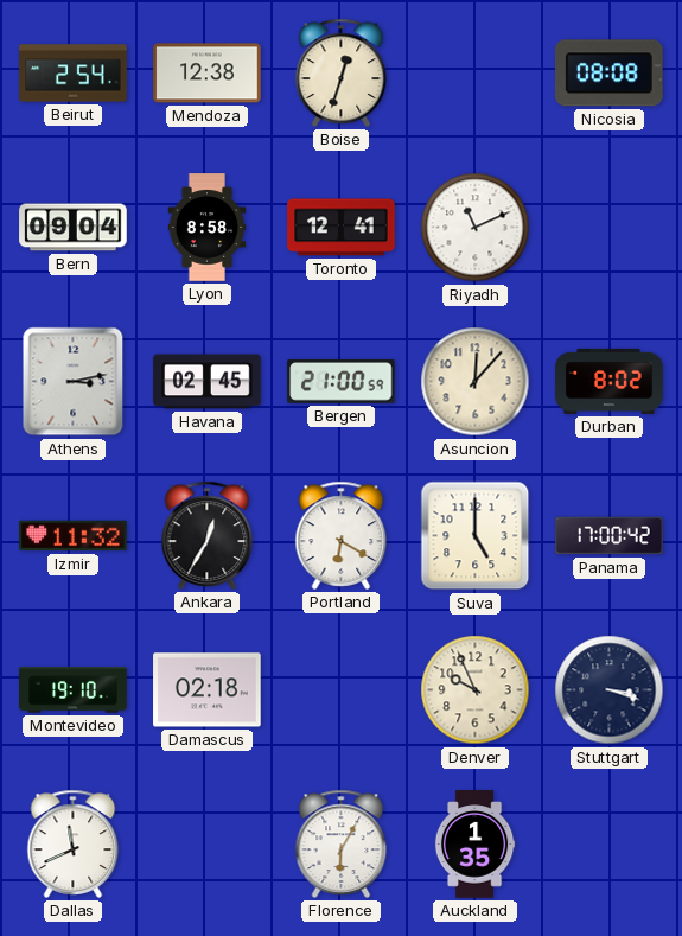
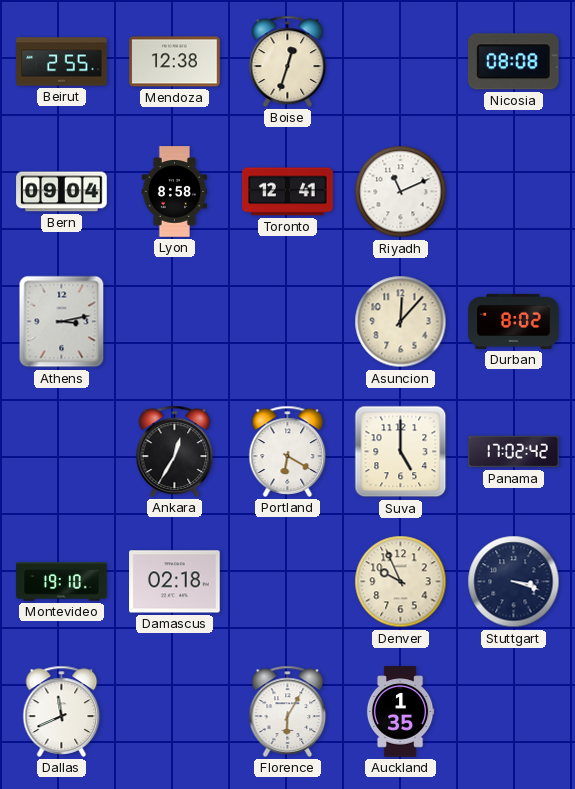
Beirut: 2:54 -> 2:55
Havana: 02:45 -> none
Bergen: 21:00 -> none
Izmir: 11:32 -> none
Panama: 17:00 -> 17:02
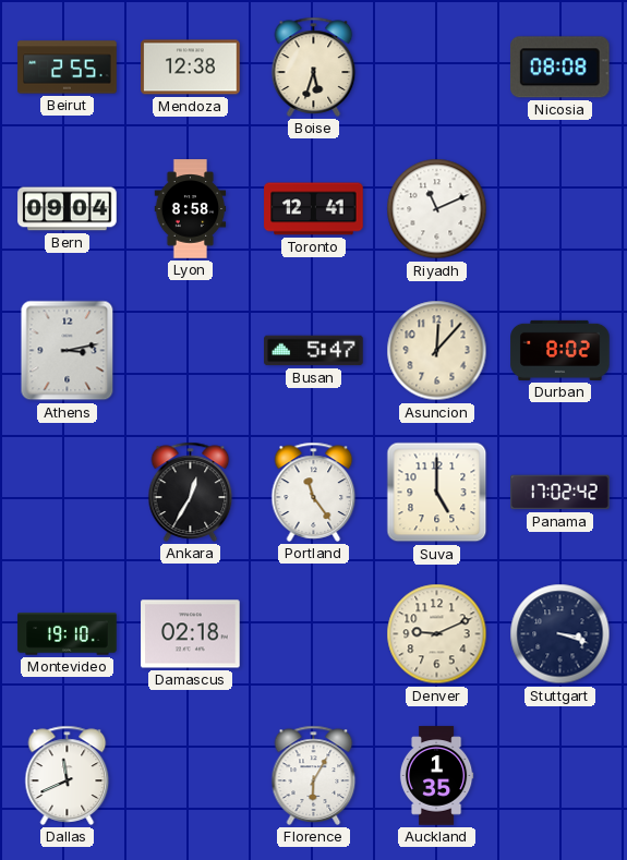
Boise: 12:33 -> 5:33
Busan: none -> 5:47
Portland: 6:20 -> 11:24
Denver: 9:56 -> 9:11
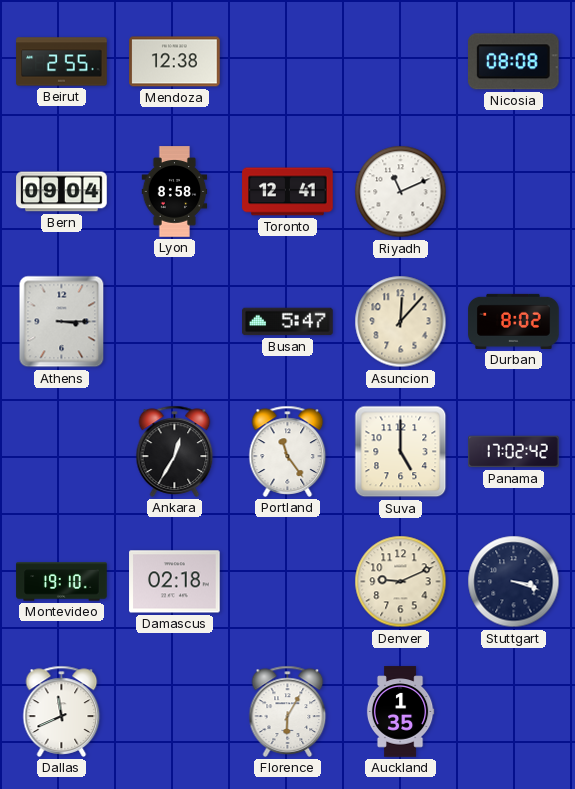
Boise: 5:33 -> none
Athens: 3:13 -> 3:15
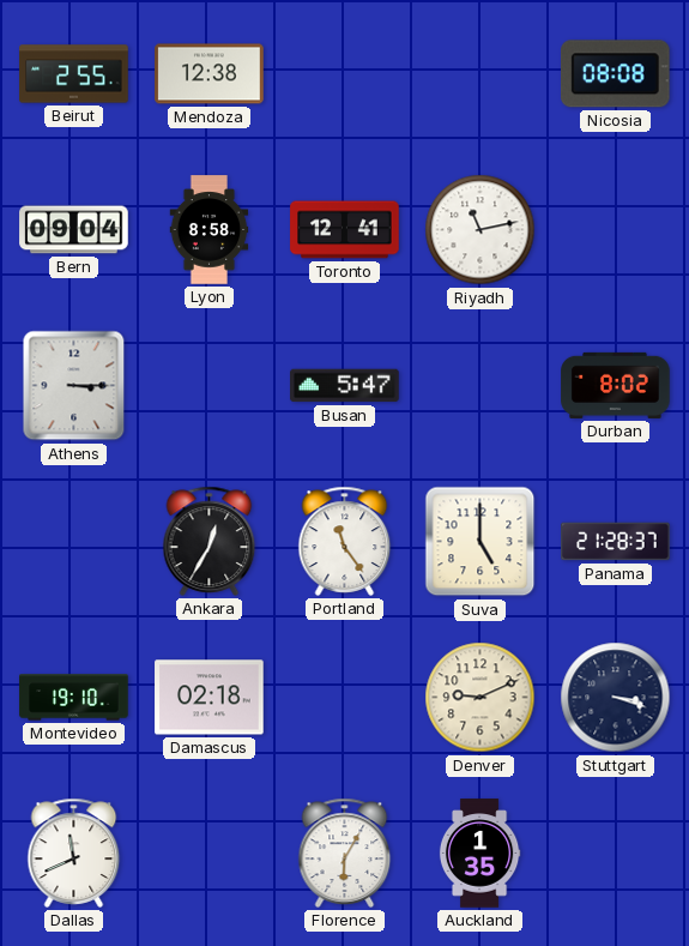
Riyadh: 11:11 -> 11:13
Asuncion: 12:07 -> none
Panama: 17:02 -> 21:28
